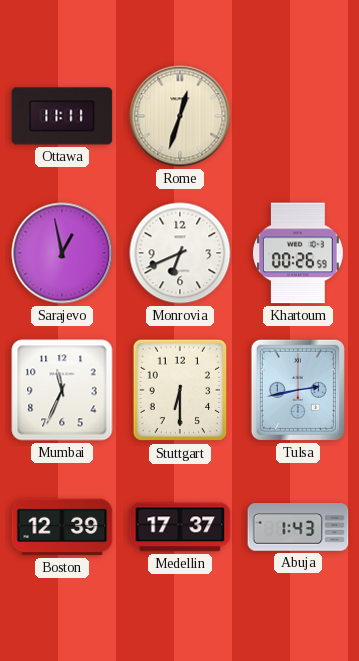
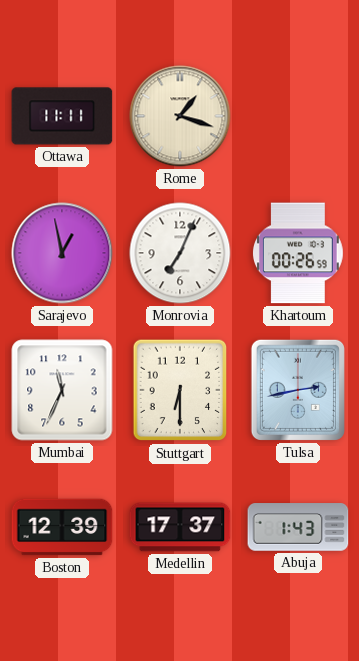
Rome: 12:33 -> 1:18
Monrovia: 6:41 -> 7:04
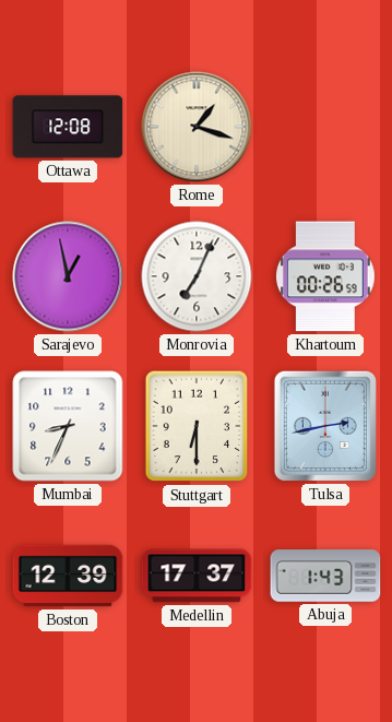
Ottawa: 11:11 -> 12:08
Mumbai: 11:34 -> 8:34
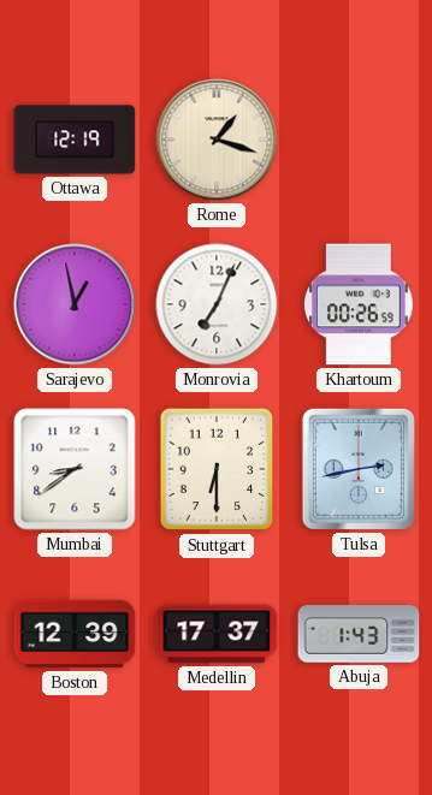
Ottawa: 12:08 -> 12:19
Mumbai: 8:34 -> 8:39
